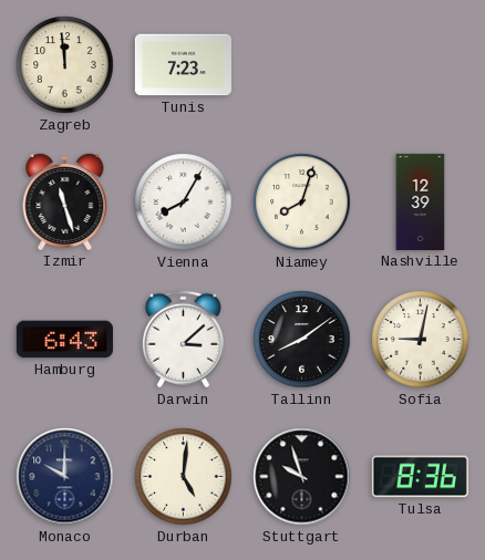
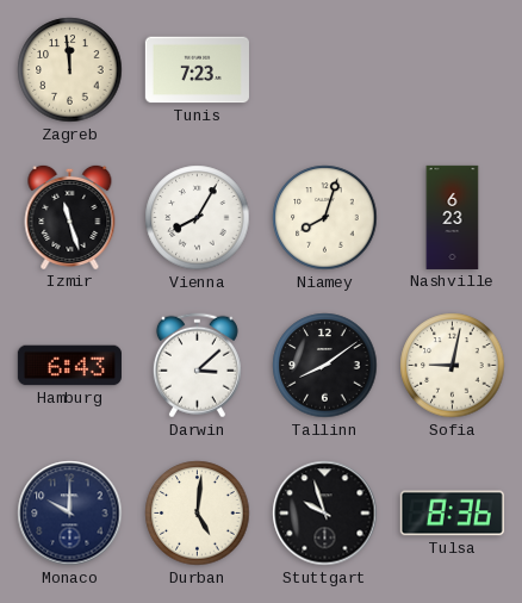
Nashville: 12:39 -> 6:23
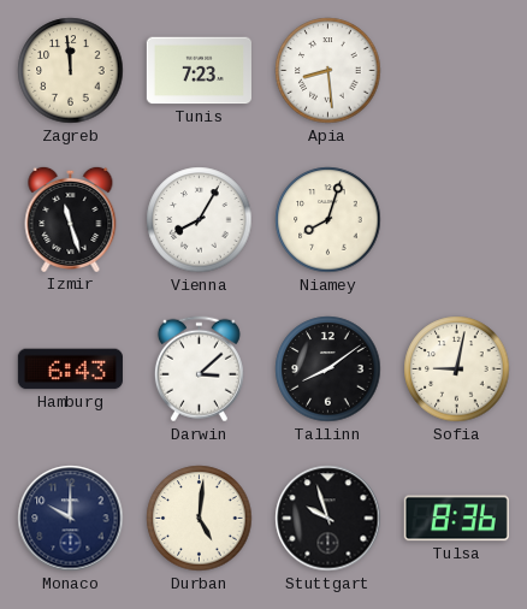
Apia: none -> 8:29
Nashville: 6:23 -> none
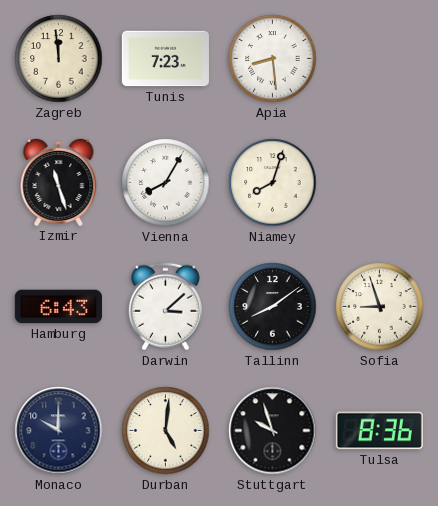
Sofia: 9:02 -> 8:57
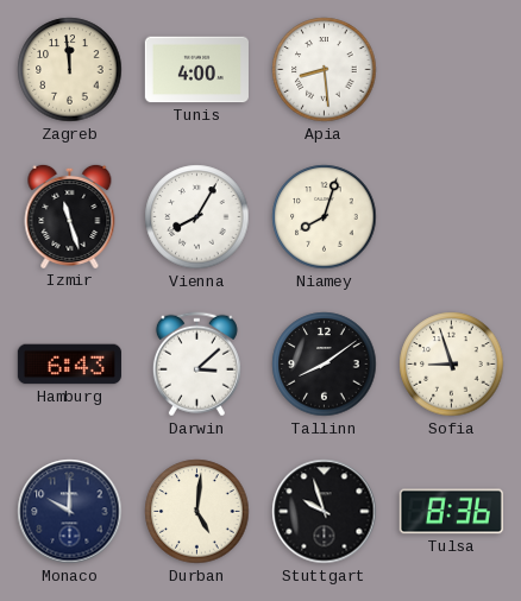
Tunis: 7:23 -> 4:00
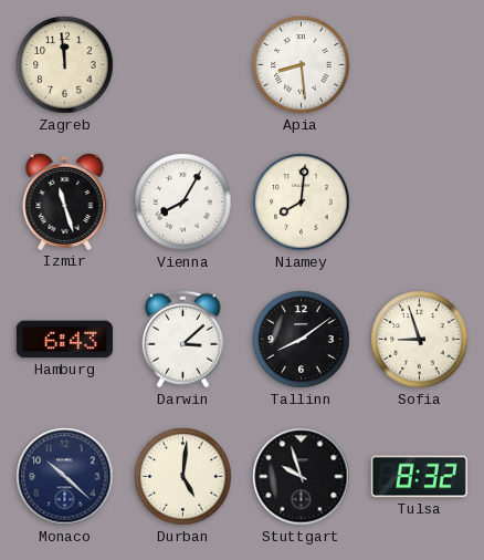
Tunis: 4:00 -> none
Niamey: 8:03 -> 8:01
Monaco: 10:00 -> 10:22
Tulsa: 8:36 -> 8:32
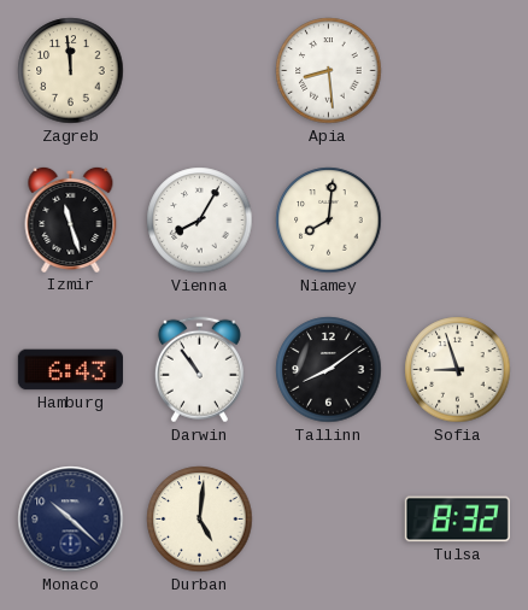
Darwin: 3:08 -> 10:54
Stuttgart: 9:57 -> none
